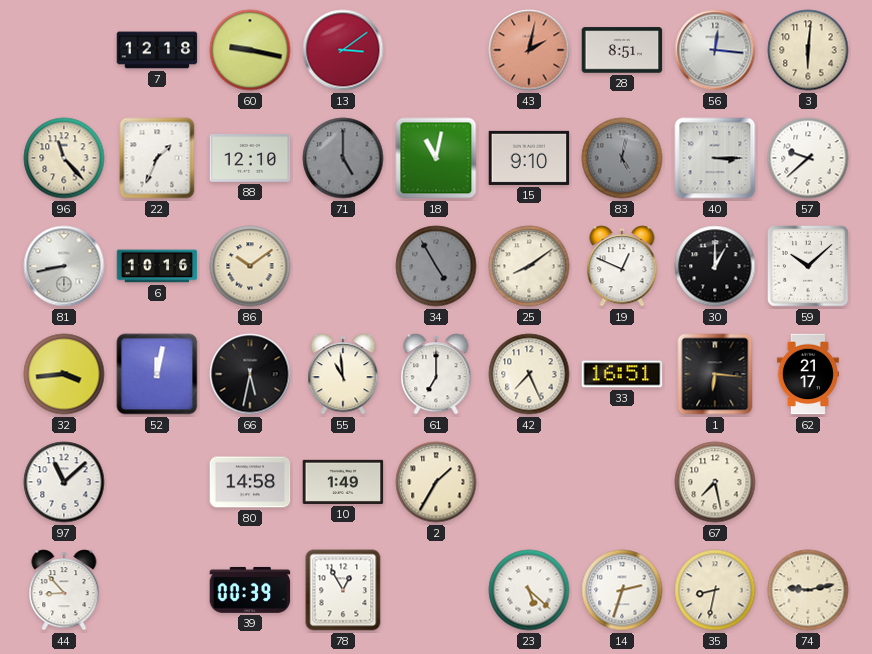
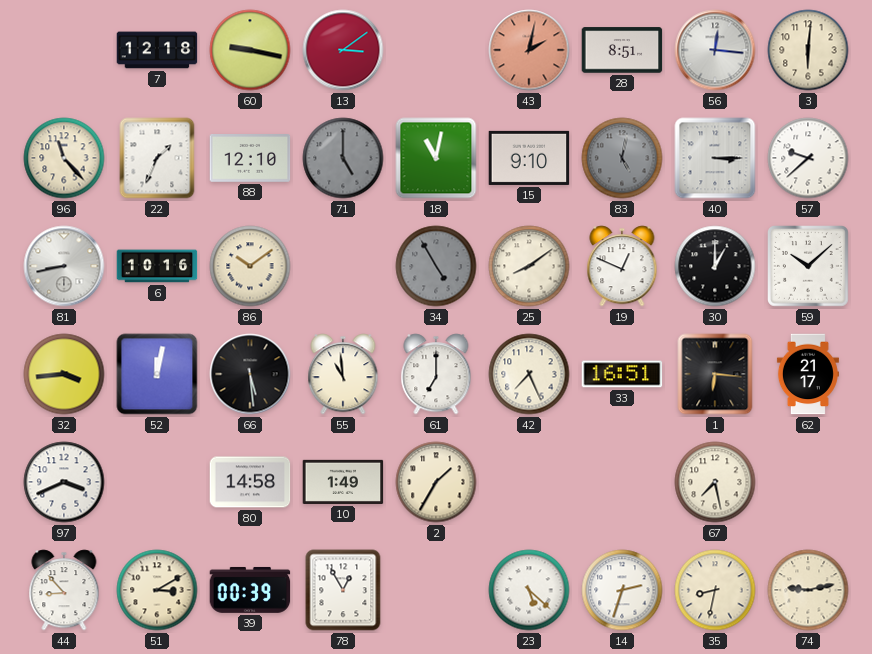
66: 5:32 -> 5:29
97: 11:08 -> 3:41
51: none -> 3:10
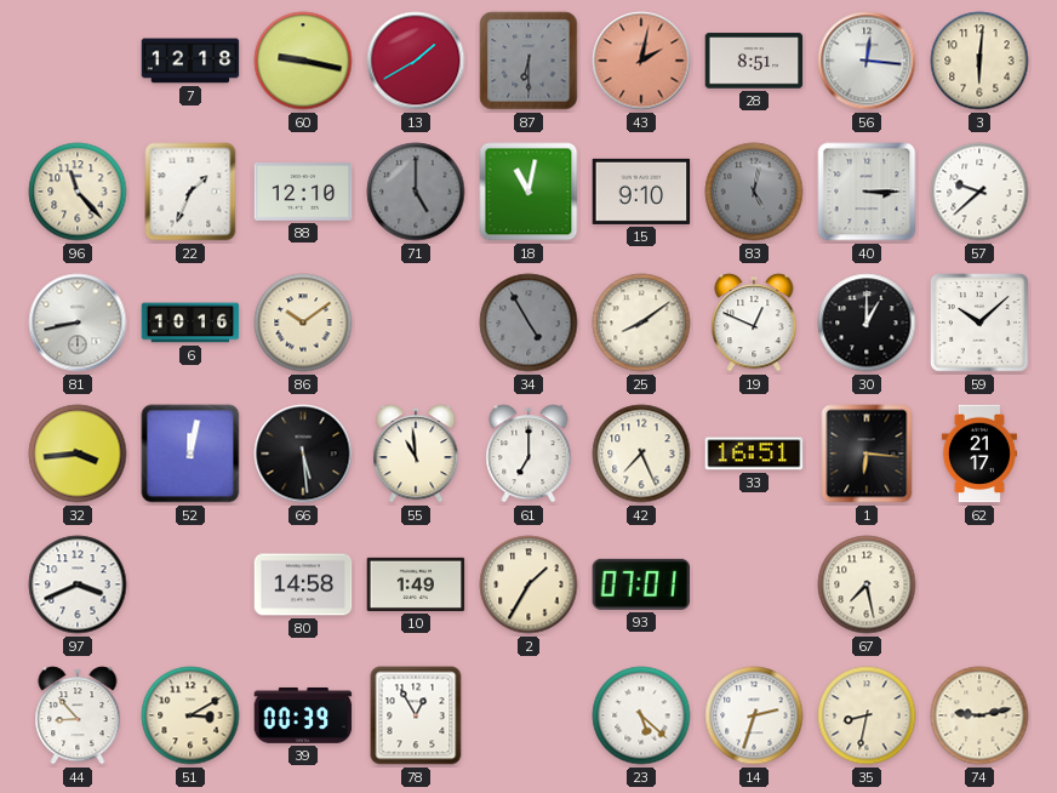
13: 3:09 -> 1:40
87: none -> 6:30
93: none -> 07:01
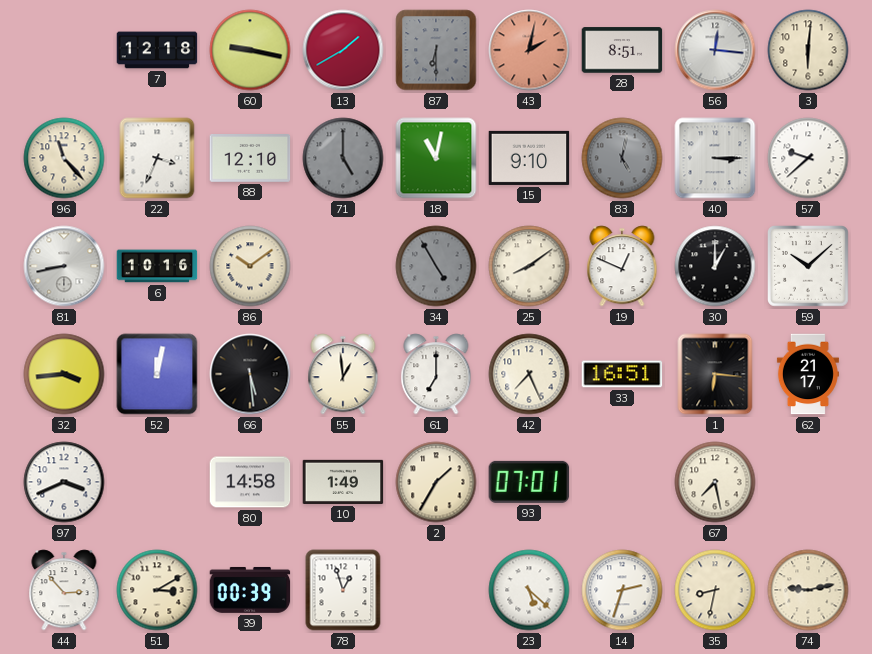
22: 1:34 -> 3:34
55: 10:59 -> 12:59
44: 8:53 -> 2:53
78: 12:55 -> 12:57
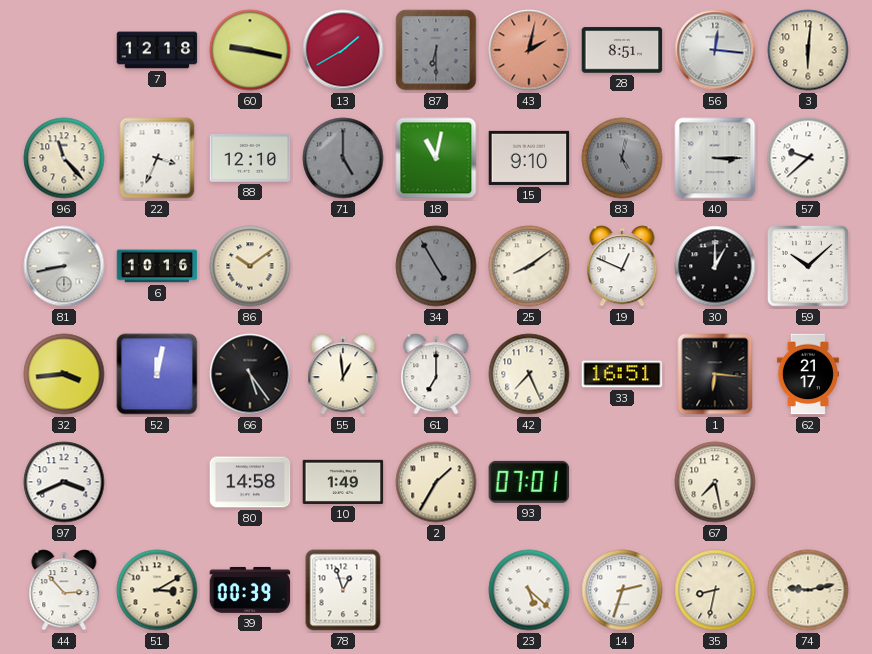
66: 5:29 -> 5:24
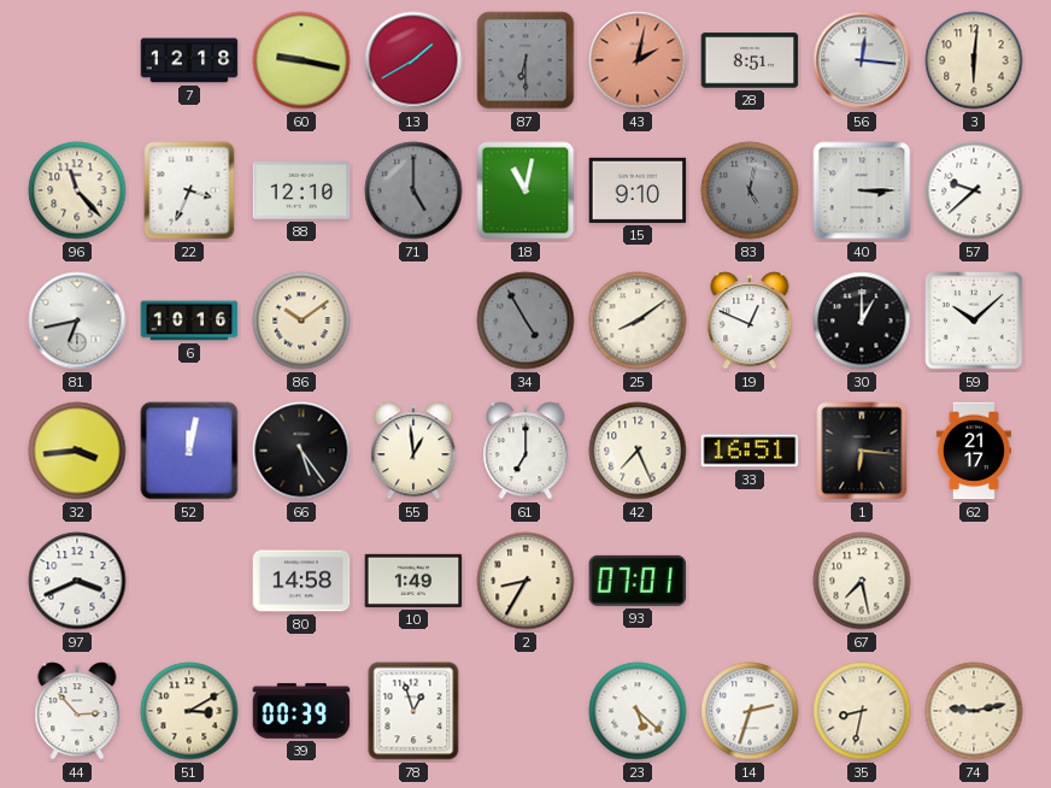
81: 8:43 -> 6:43
2: 1:35 -> 8:35
